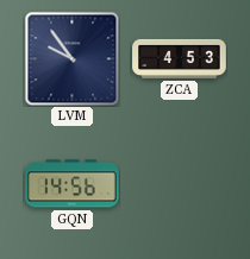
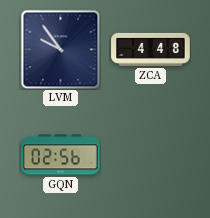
ZCA: 4:53 -> 4:48
GQN: 14:56 -> 02:56
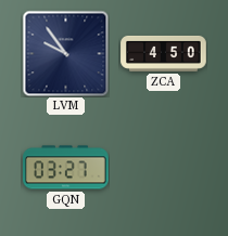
ZCA: 4:48 -> 4:50
GQN: 02:56 -> 03:27
